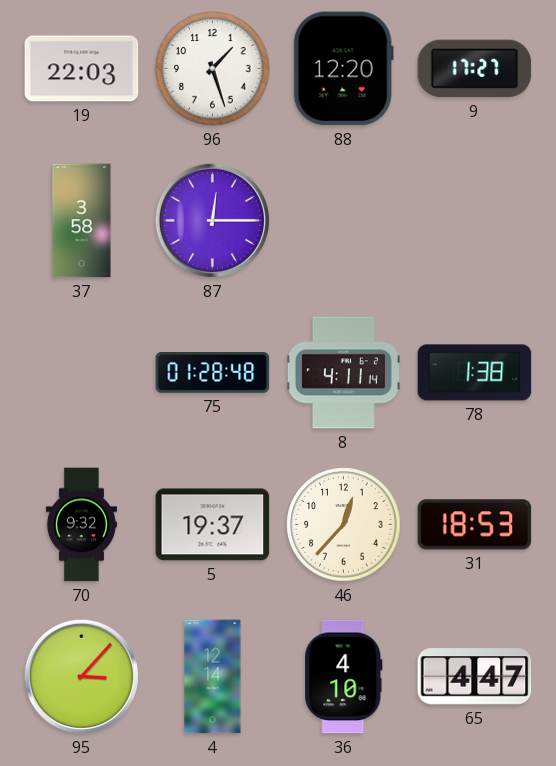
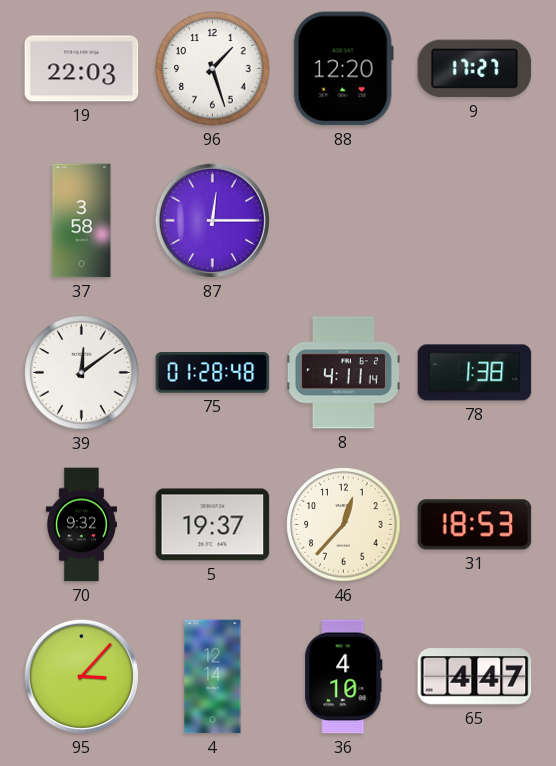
39: none -> 12:09
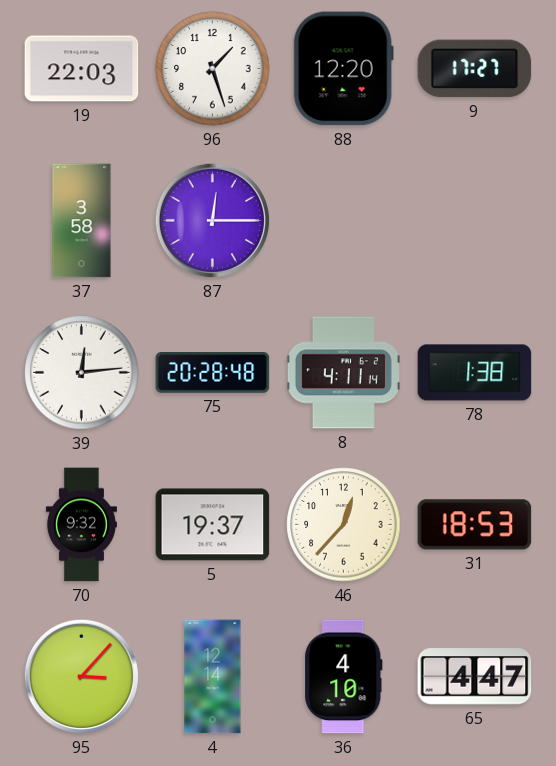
39: 12:09 -> 12:14
75: 01:28 -> 20:28
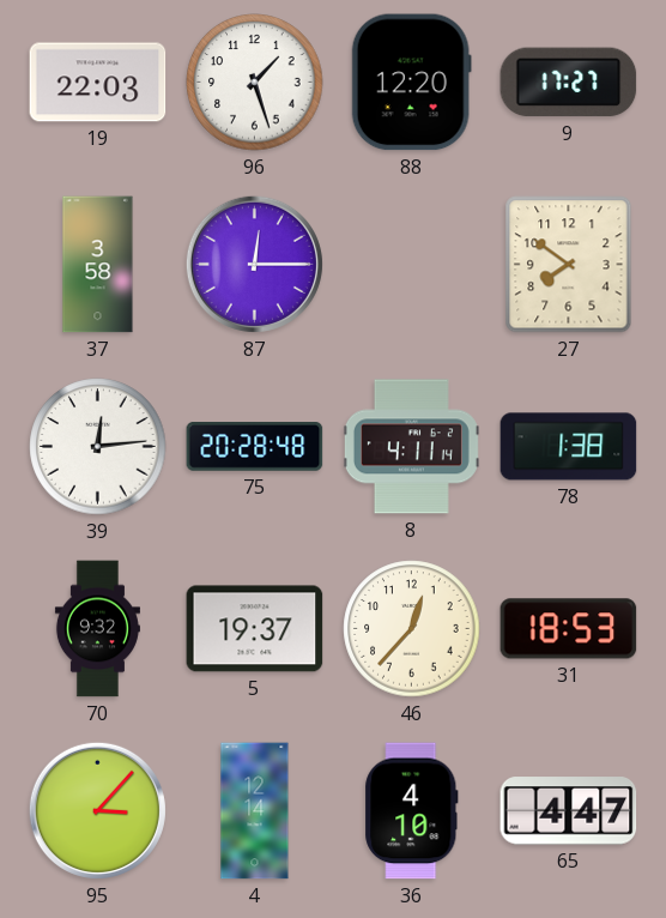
27: none -> 7:51
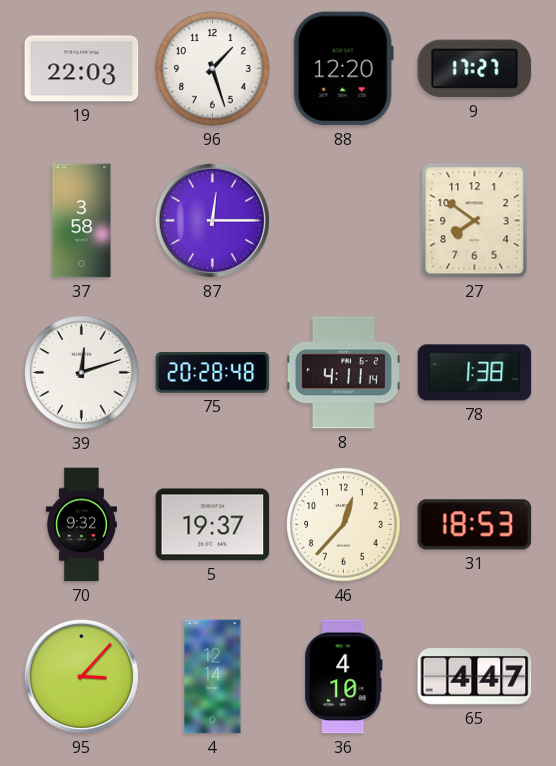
39: 12:14 -> 12:12
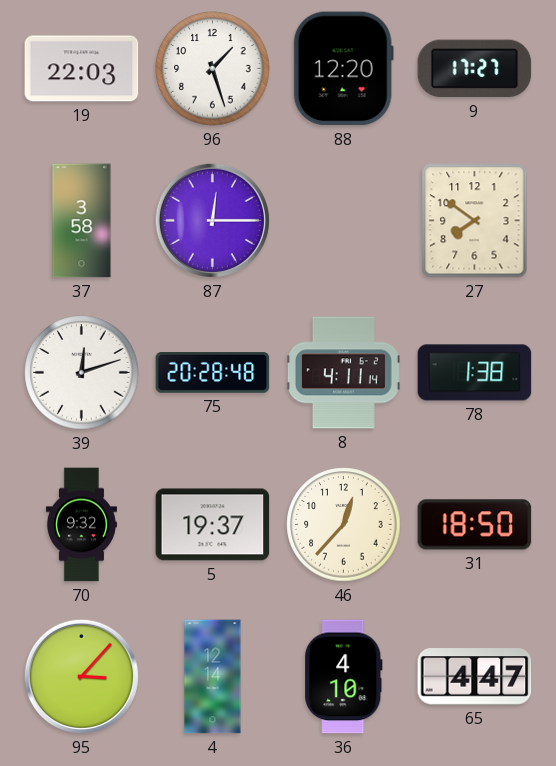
31: 18:53 -> 18:50
